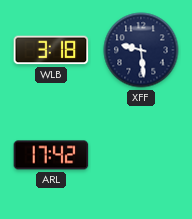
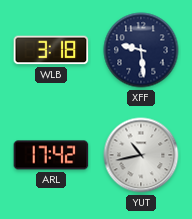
YUT: none -> 10:43
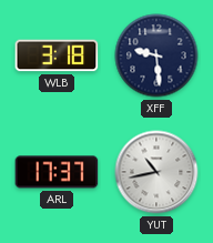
ARL: 17:42 -> 17:37
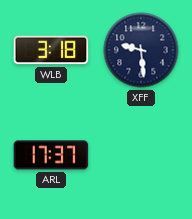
YUT: 10:43 -> none
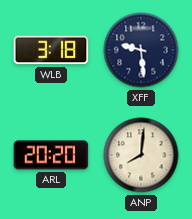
ARL: 17:37 -> 20:20
ANP: none -> 8:01
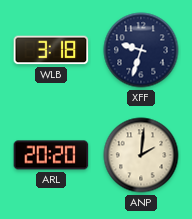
XFF: 9:29 -> 9:33
ANP: 8:01 -> 2:01
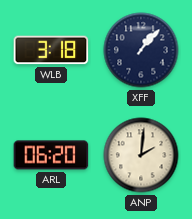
XFF: 9:33 -> 1:07
ARL: 20:20 -> 06:20
